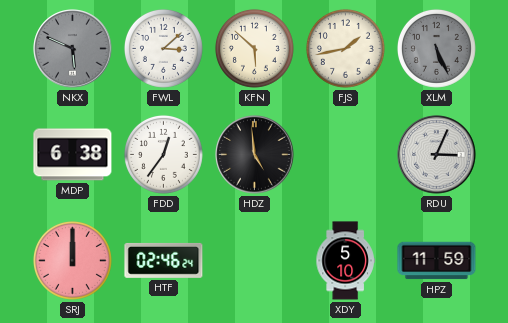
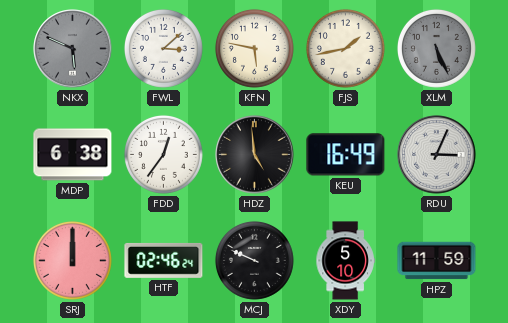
KFN: 5:52 -> 5:47
KEU: none -> 16:49
MCJ: none -> 9:49
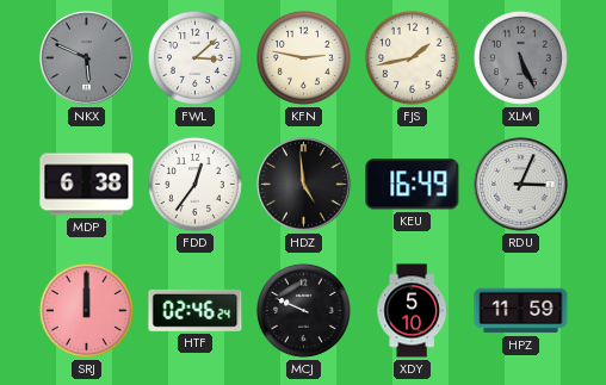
KFN: 5:47 -> 2:47
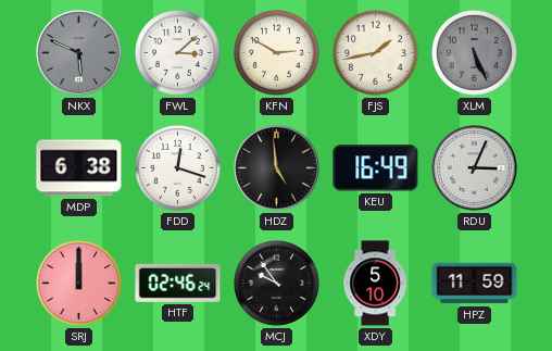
KFN: 2:47 -> 2:50
FDD: 12:36 -> 12:18
MCJ: 9:49 -> 9:54
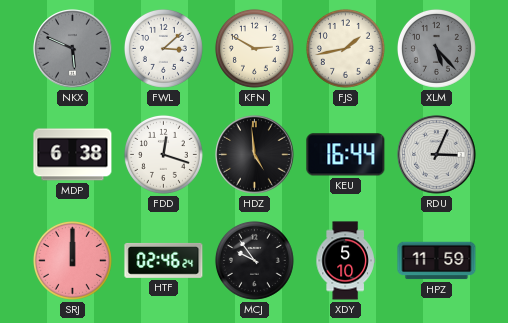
XLM: 5:26 -> 5:23
KEU: 16:49 -> 16:44
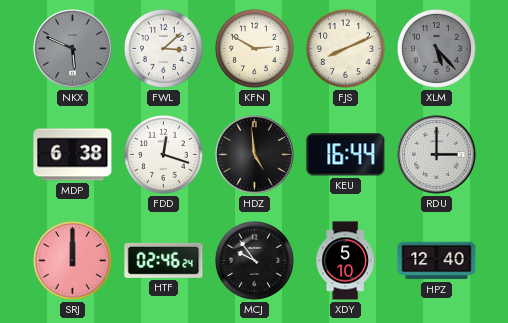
FJS: 1:43 -> 8:11
RDU: 3:04 -> 3:00
HPZ: 11:59 -> 12:40
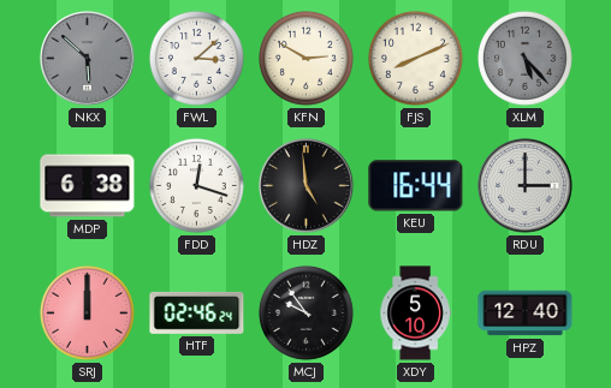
NKX: 5:49 -> 5:52
